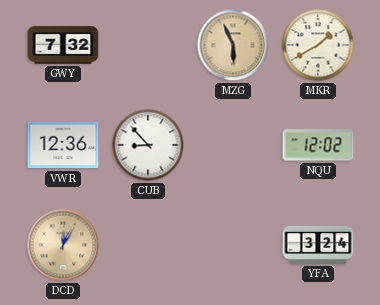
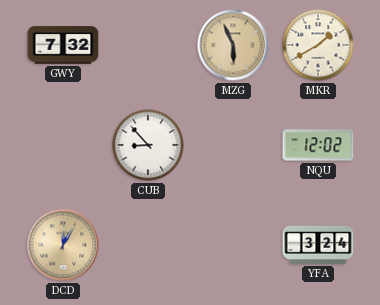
VWR: 12:36 -> none
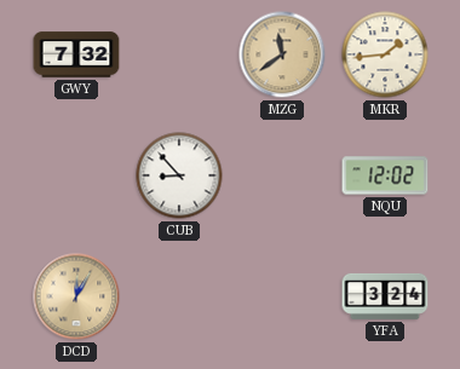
MZG: 5:56 -> 11:39
MKR: 1:40 -> 1:44
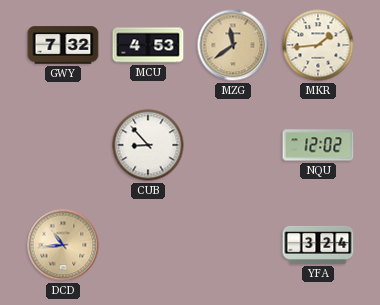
MCU: none -> 4:53
DCD: 12:05 -> 10:44
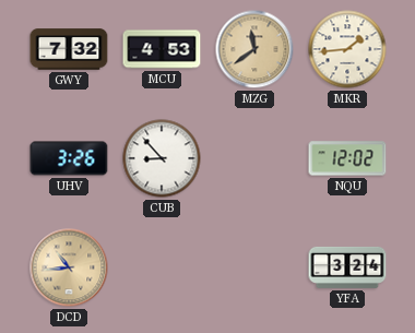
UHV: none -> 3:26
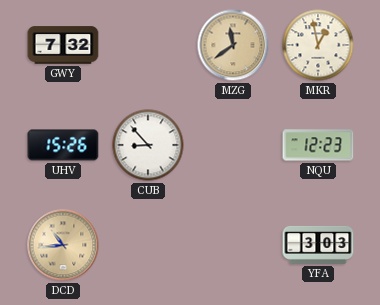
MCU: 4:53 -> none
MKR: 1:44 -> 12:58
UHV: 3:26 -> 15:26
NQU: 12:02 -> 12:23
YFA: 3:24 -> 3:03
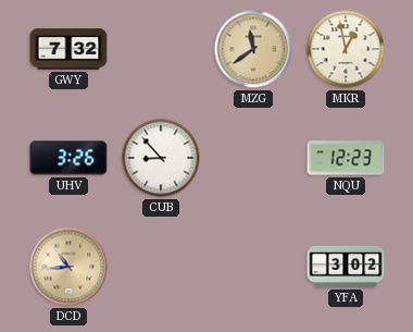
UHV: 15:26 -> 3:26
YFA: 3:03 -> 3:02
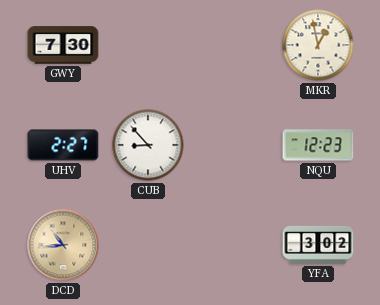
GWY: 7:32 -> 7:30
MZG: 11:39 -> none
UHV: 3:26 -> 2:27
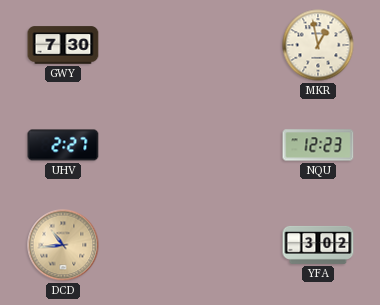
CUB: 8:53 -> none
